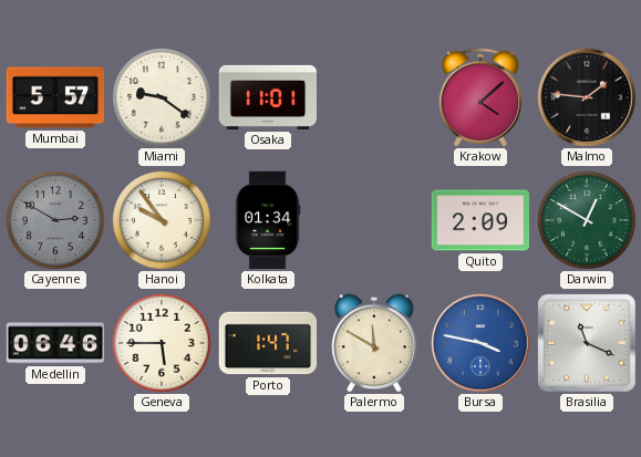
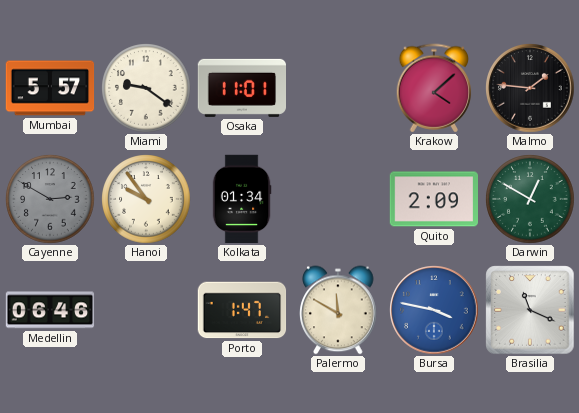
Geneva: 5:45 -> none
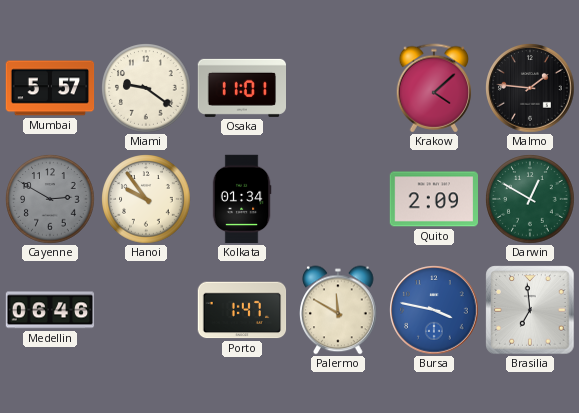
Brasilia: 11:19 -> 6:59
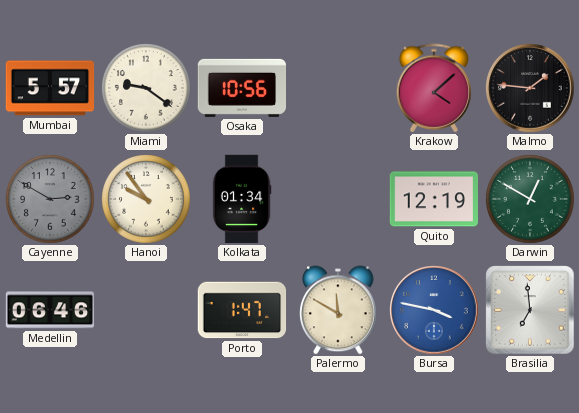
Osaka: 11:01 -> 10:56
Quito: 2:09 -> 12:19
